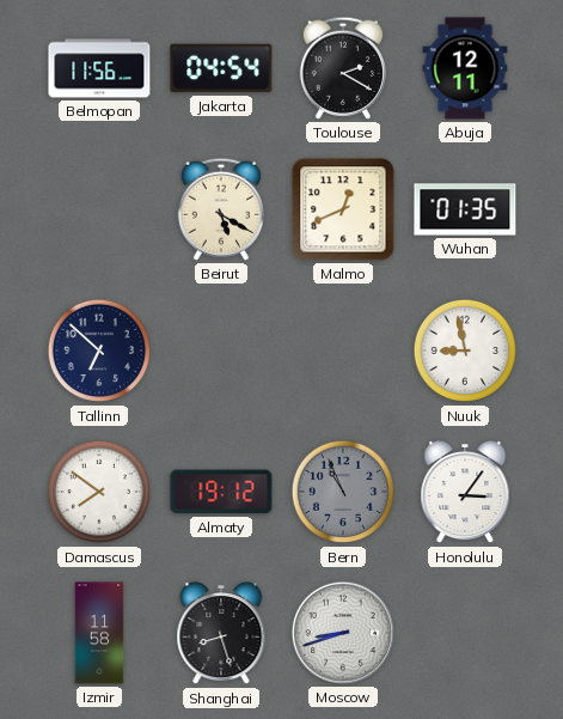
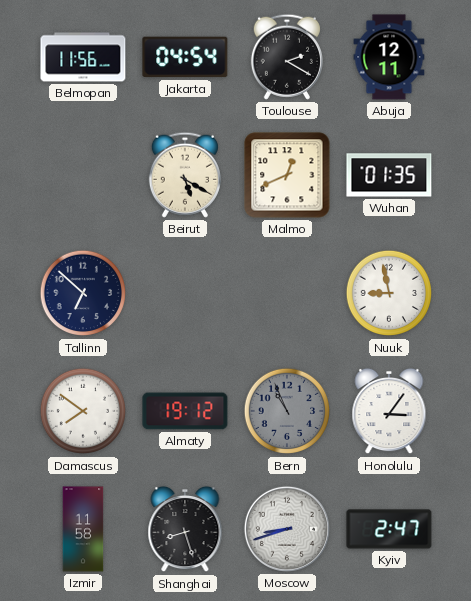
Kyiv: none -> 2:47
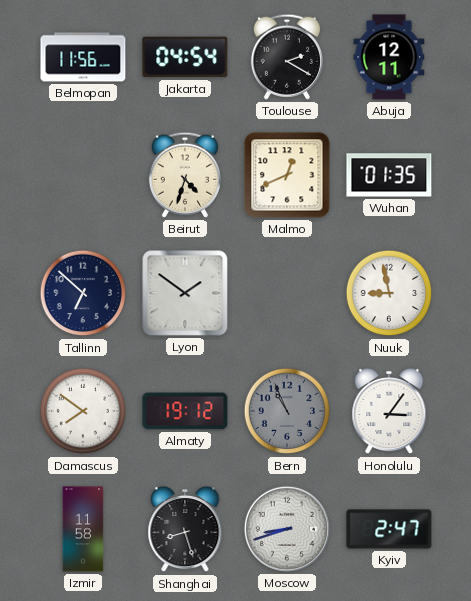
Beirut: 5:20 -> 4:33
Lyon: none -> 1:51
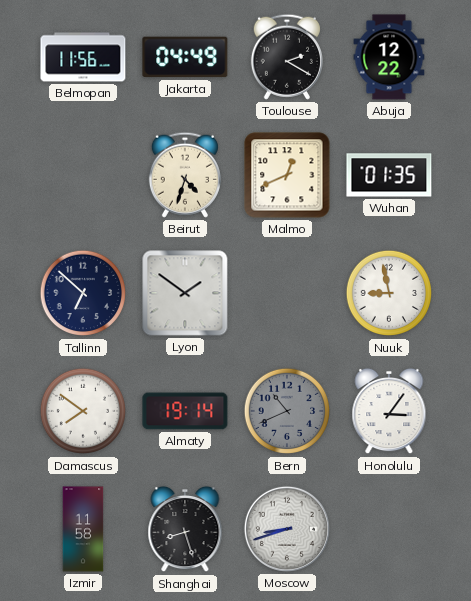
Jakarta: 04:54 -> 04:49
Abuja: 12:11 -> 12:22
Almaty: 19:12 -> 19:14
Bern: 10:56 -> 10:41
Kyiv: 2:47 -> none
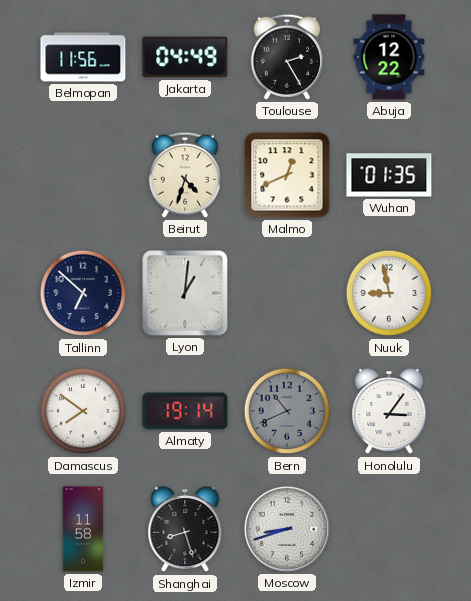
Toulouse: 2:20 -> 2:25
Lyon: 1:51 -> 1:01
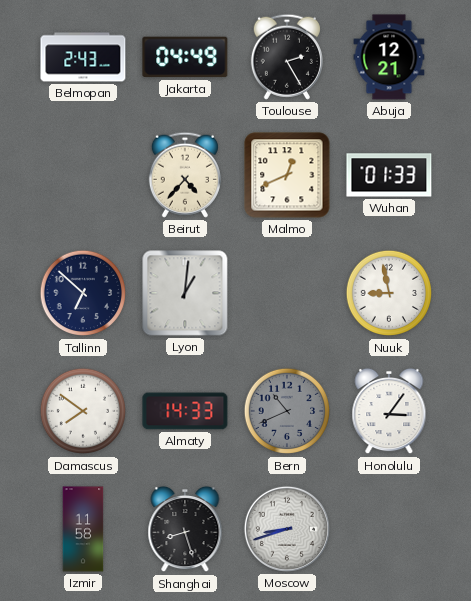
Belmopan: 11:56 -> 2:43
Abuja: 12:22 -> 12:21
Beirut: 4:33 -> 4:37
Wuhan: 01:35 -> 01:33
Almaty: 19:14 -> 14:33
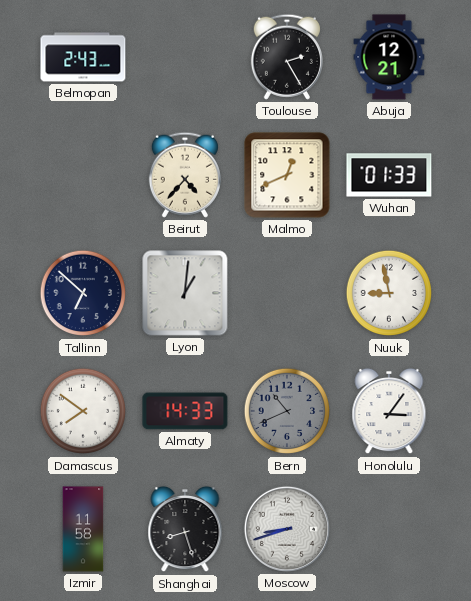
Jakarta: 04:49 -> none
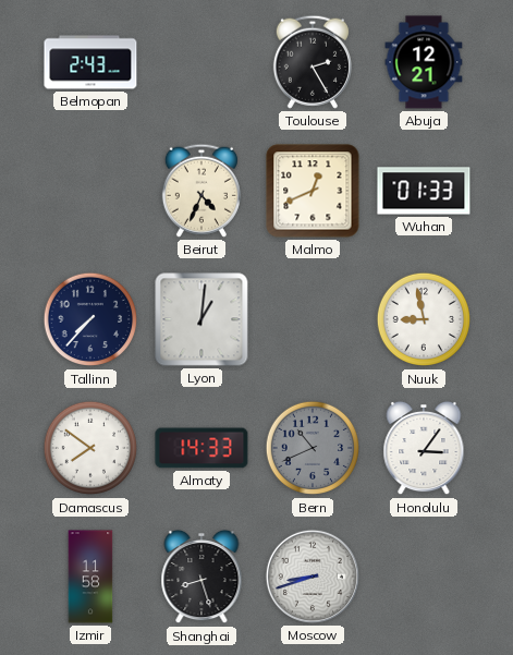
Beirut: 4:37 -> 4:34
Tallinn: 6:52 -> 7:37
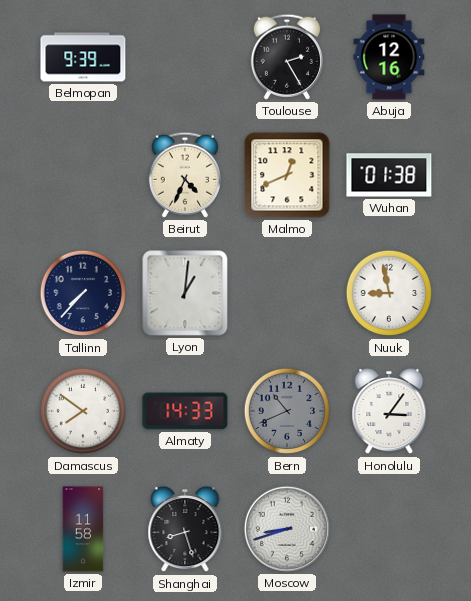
Belmopan: 2:43 -> 9:39
Abuja: 12:21 -> 12:16
Wuhan: 01:33 -> 01:38
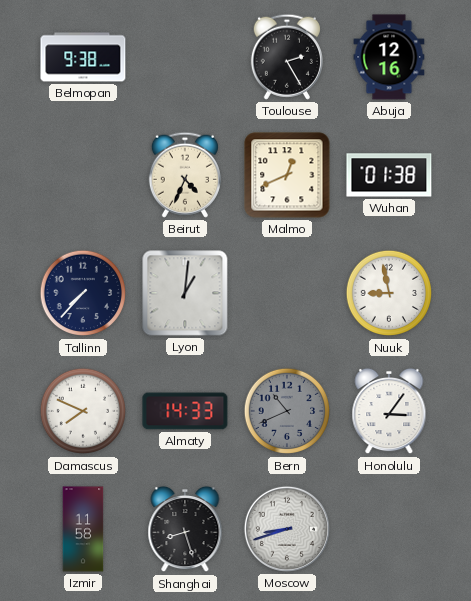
Belmopan: 9:39 -> 9:38
Damascus: 7:51 -> 7:49
